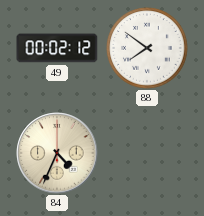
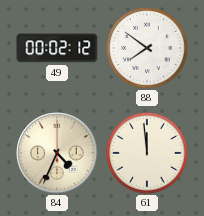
61: none -> 11:59
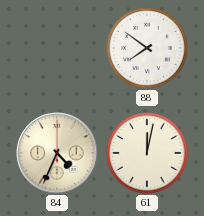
49: 00:02 -> none
61: 11:59 -> 12:02
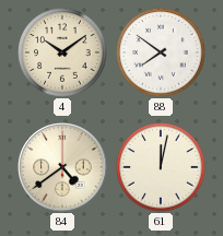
4: none -> 10:09
84: 4:34 -> 4:39
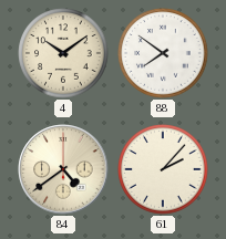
61: 12:02 -> 2:07
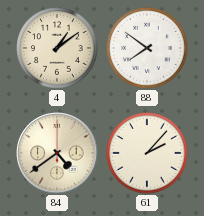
4: 10:09 -> 1:09
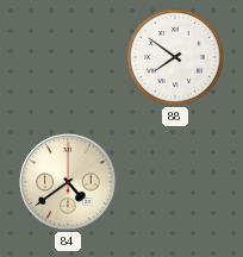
4: 1:09 -> none
61: 2:07 -> none
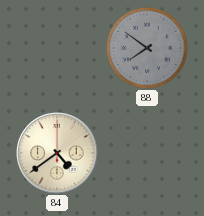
88 dial: white -> grey
